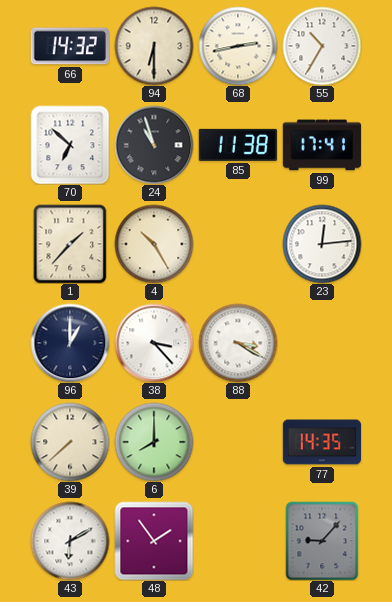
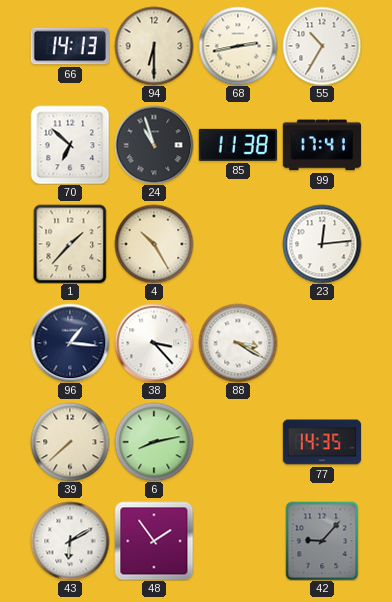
66: 14:32 -> 14:13
96: 1:00 -> 1:16
6: 8:00 -> 8:13
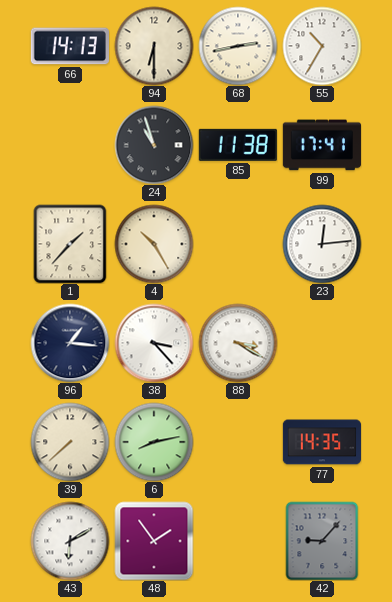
70: 6:52 -> none
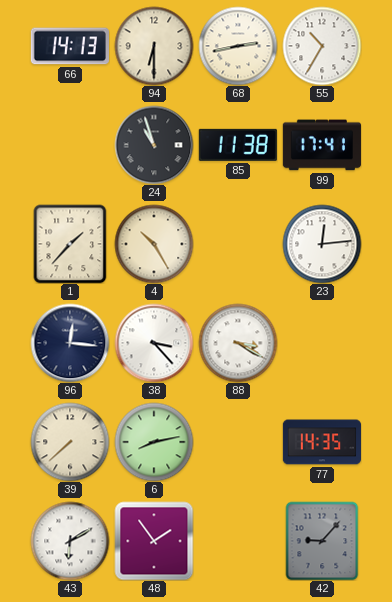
96: 1:16 -> 12:16
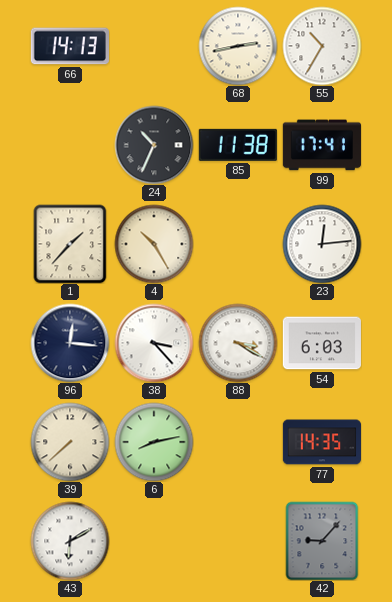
94: 6:30 -> none
24: 10:57 -> 10:34
54: none -> 6:03
48: 1:54 -> none
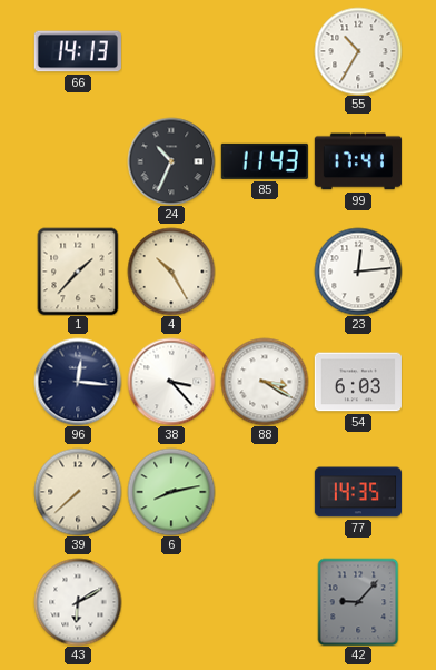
68: 2:43 -> none
85: 11:38 -> 11:43
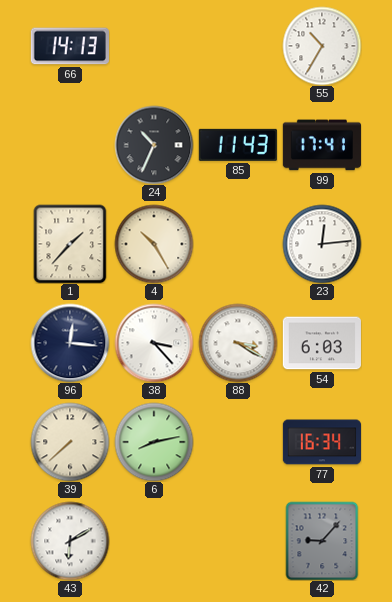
77: 14:35 -> 16:34
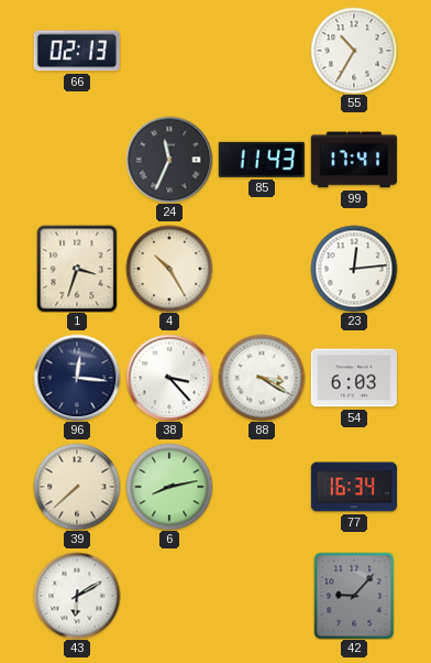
66: 14:13 -> 02:13
24: 10:34 -> 11:34
1: 1:37 -> 3:33
